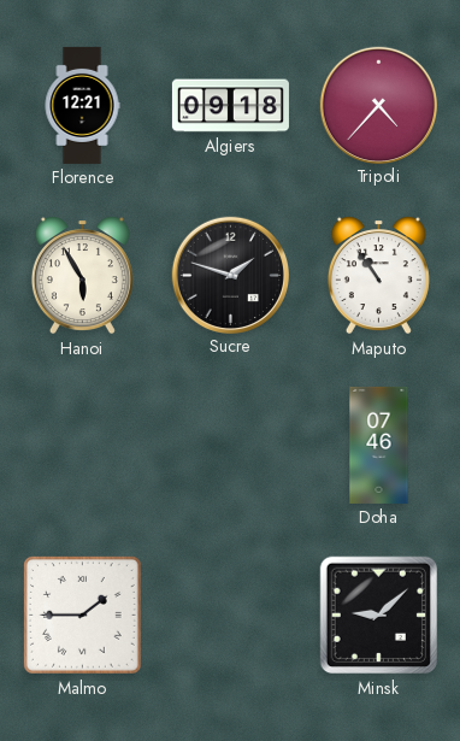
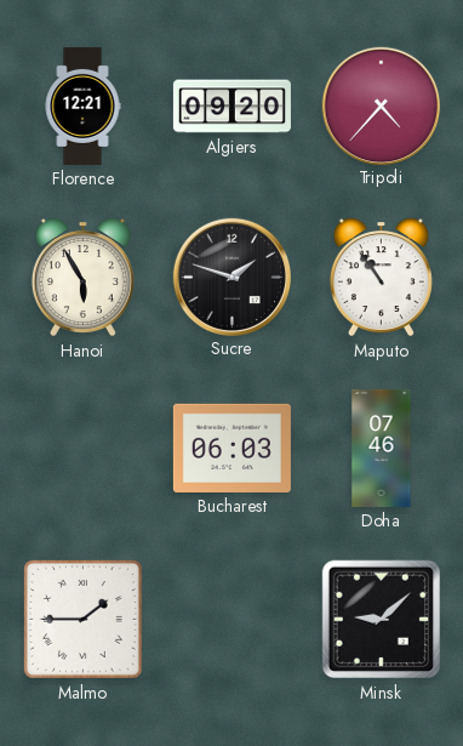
Algiers: 09:18 -> 09:20
Bucharest: none -> 06:03
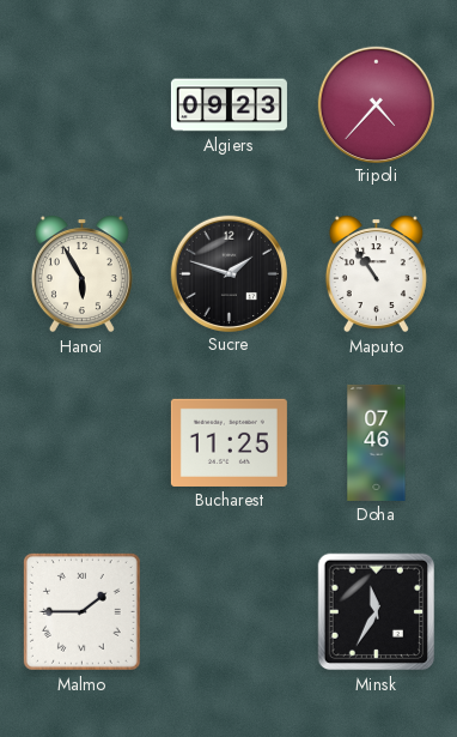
Florence: 12:21 -> none
Algiers: 09:20 -> 09:23
Bucharest: 06:03 -> 11:25
Minsk: 9:08 -> 11:35
